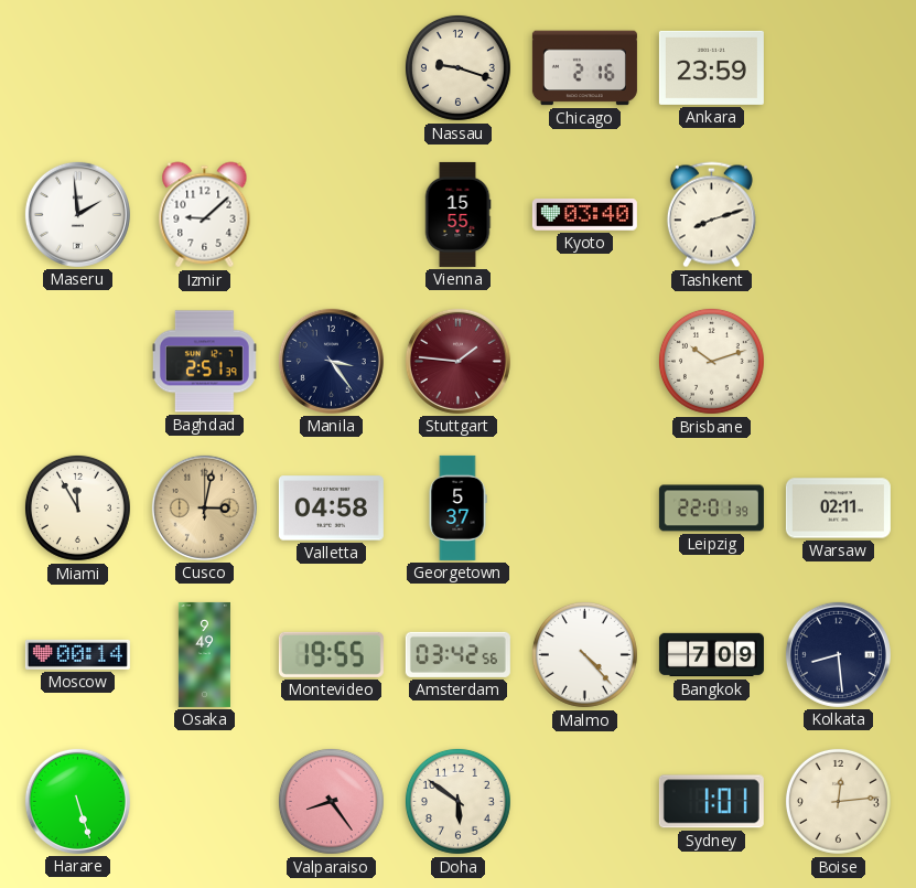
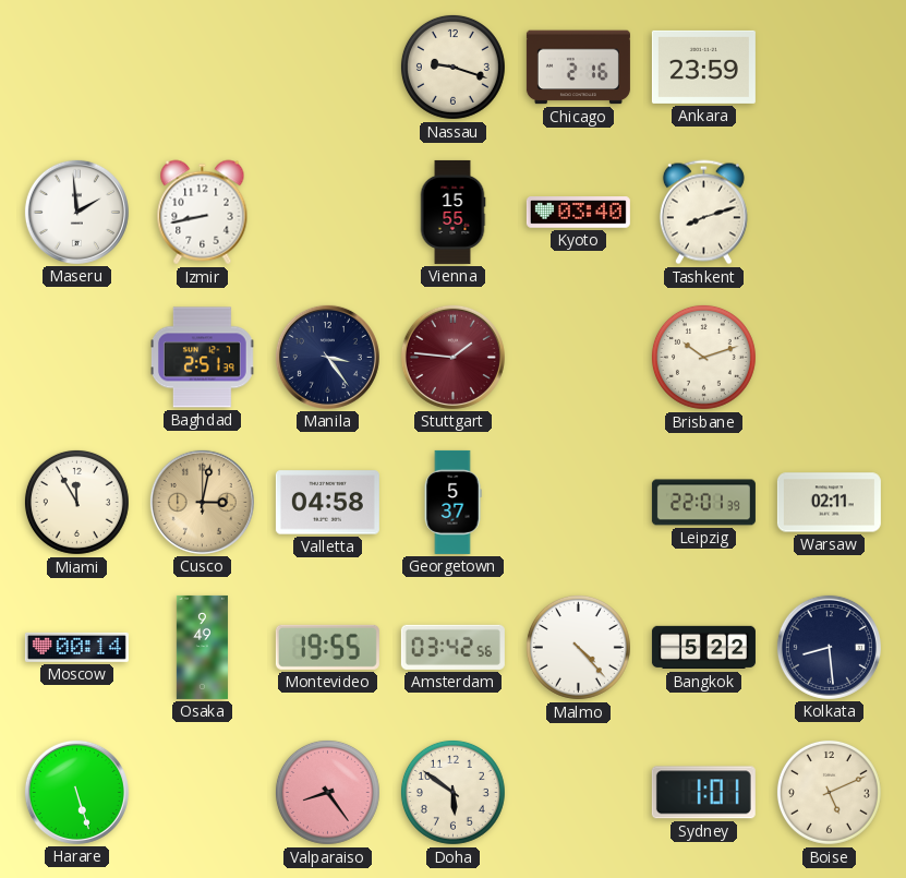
Izmir: 9:08 -> 8:43
Bangkok: 7:09 -> 5:22
Boise: 12:14 -> 5:11
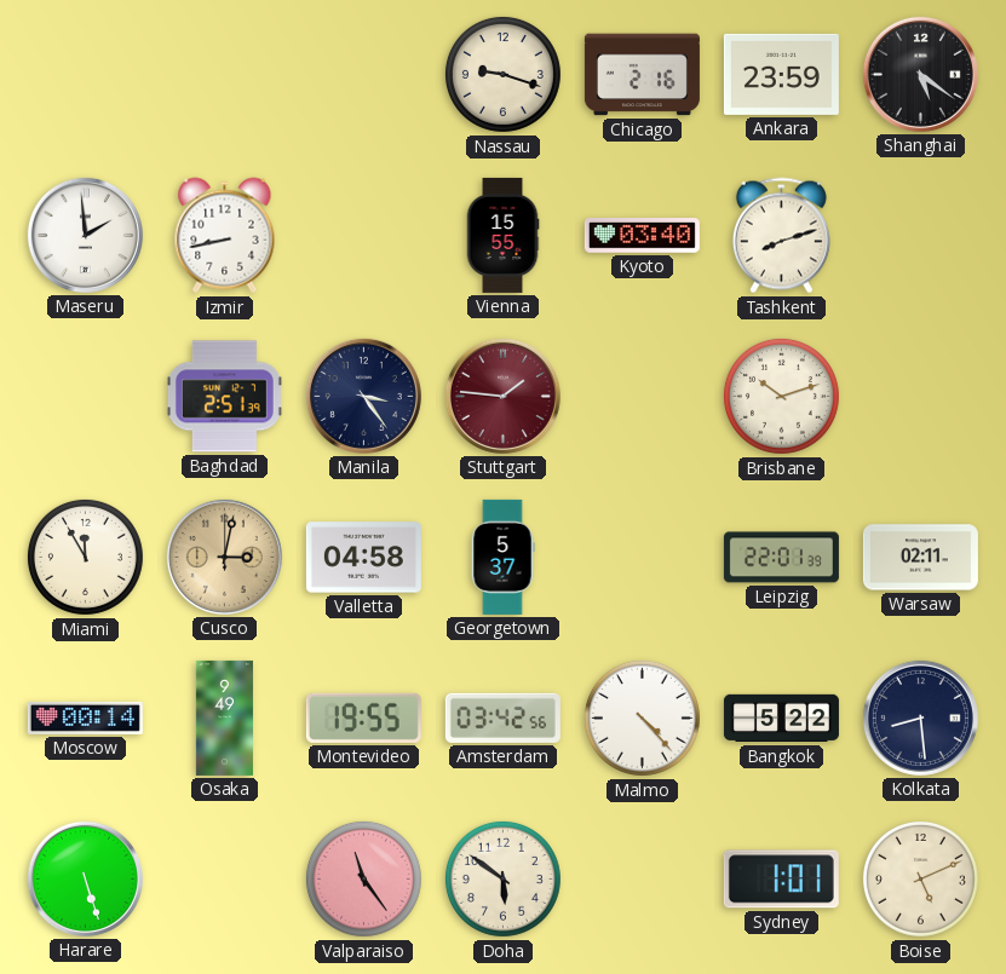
Shanghai: none -> 5:21
Valparaiso: 8:24 -> 11:24
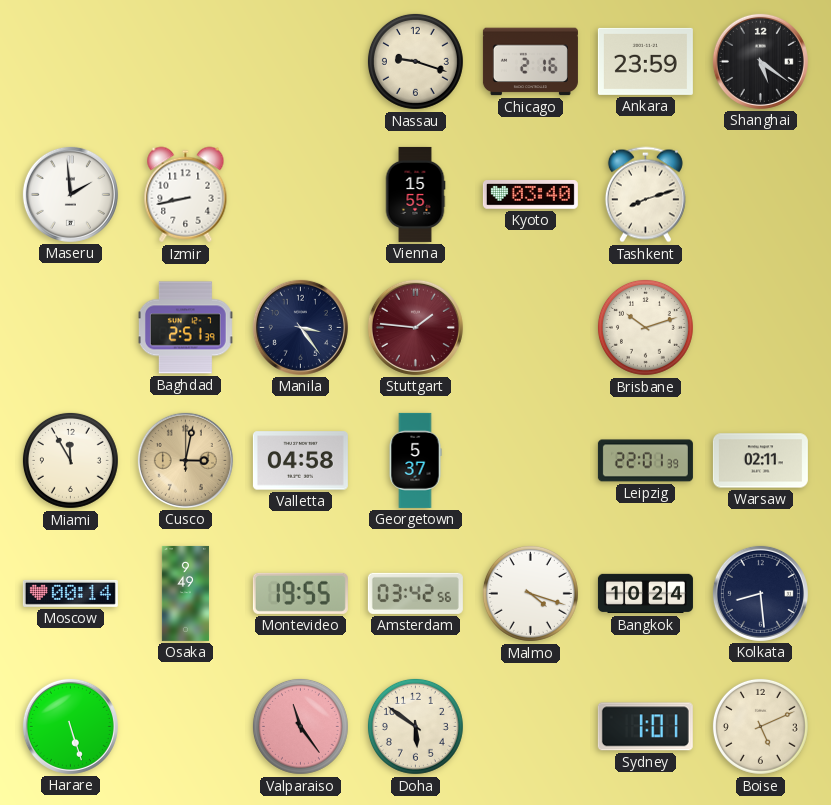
Malmo: 4:23 -> 4:18
Bangkok: 5:22 -> 10:24
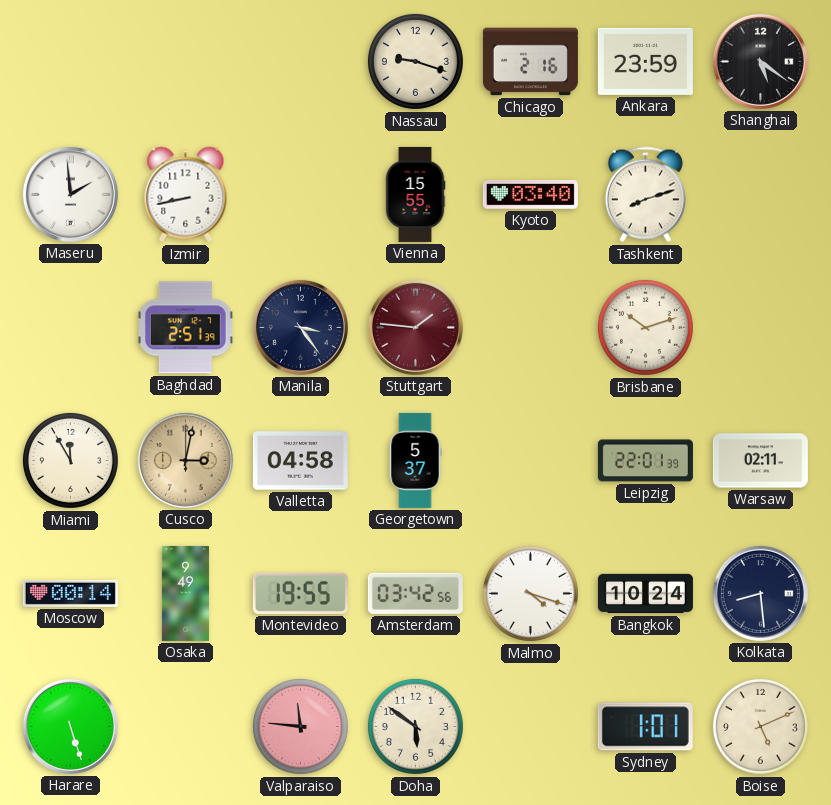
Valparaiso: 11:24 -> 11:46
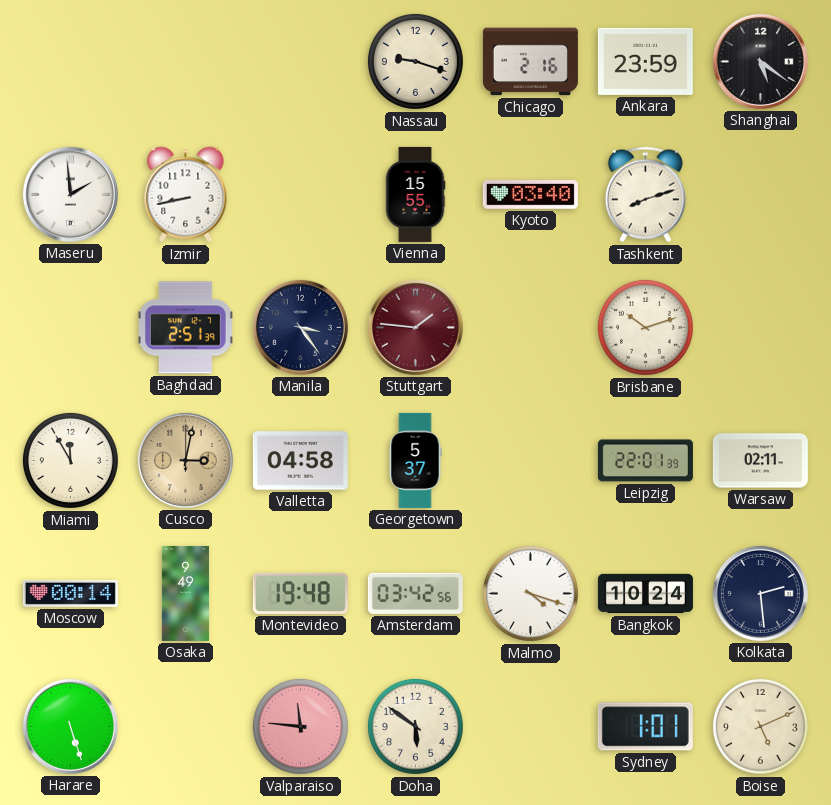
Montevideo: 19:55 -> 19:48
Kolkata: 8:29 -> 2:29
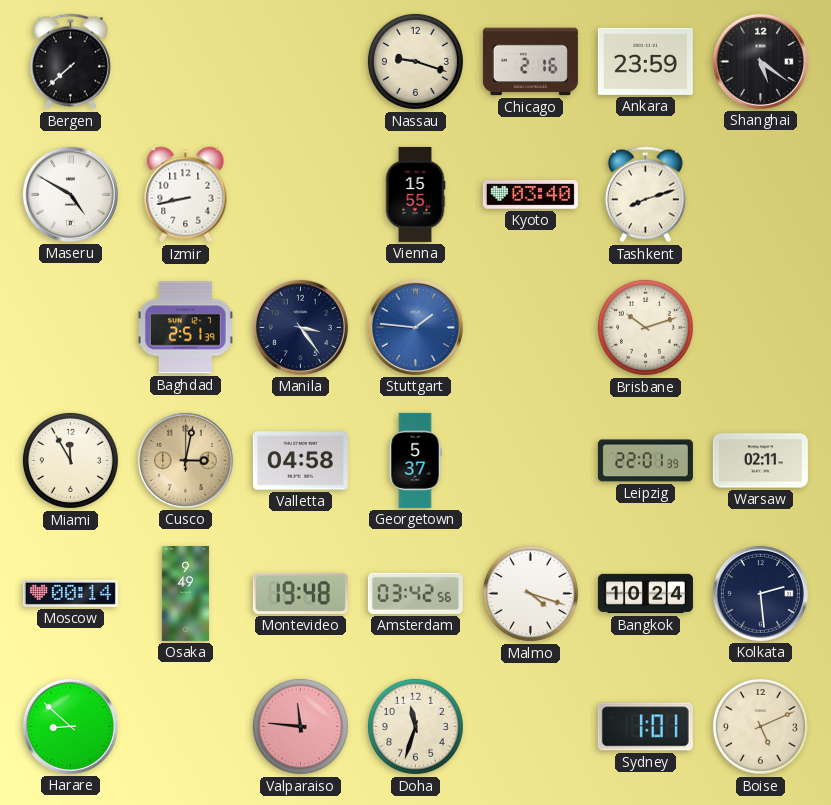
Bergen: none -> 7:38
Maseru: 1:59 -> 4:50
Stuttgart dial: burgundy -> blue
Harare: 5:27 -> 8:52
Doha: 5:51 -> 11:33
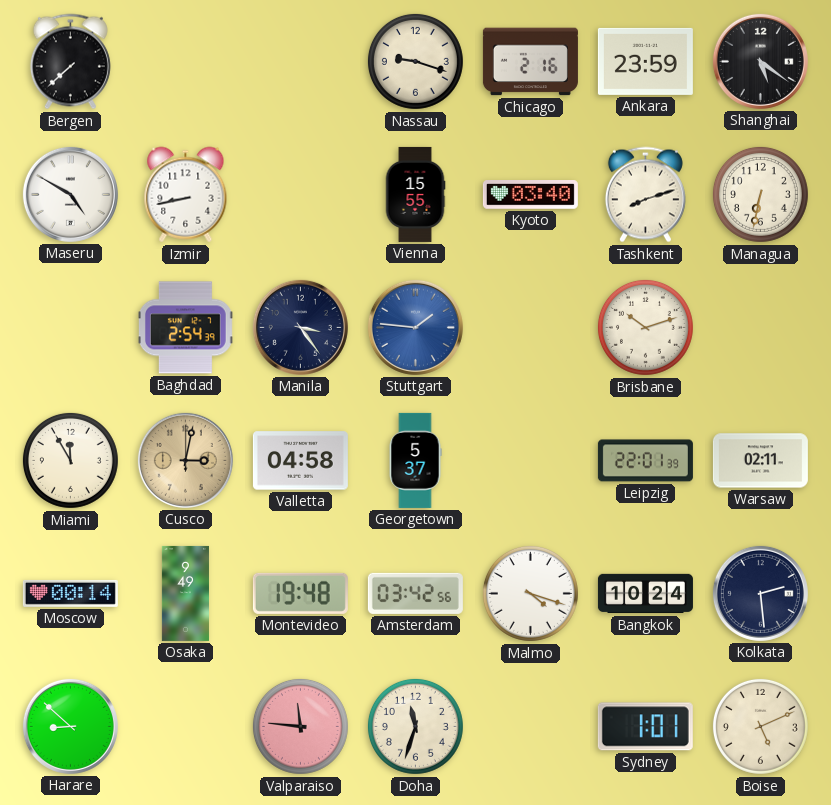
Managua: none -> 6:32
Baghdad: 2:51 -> 2:54
